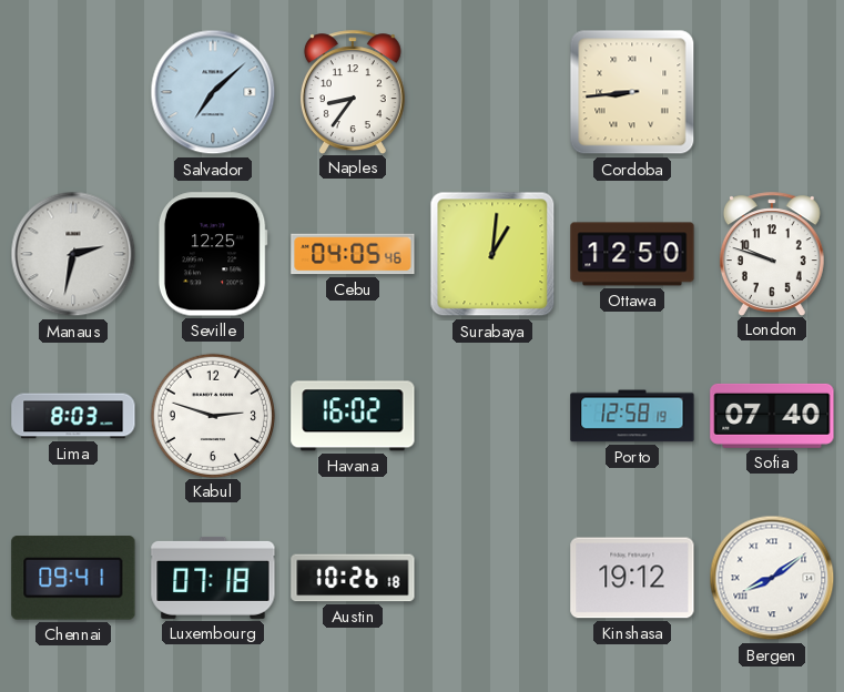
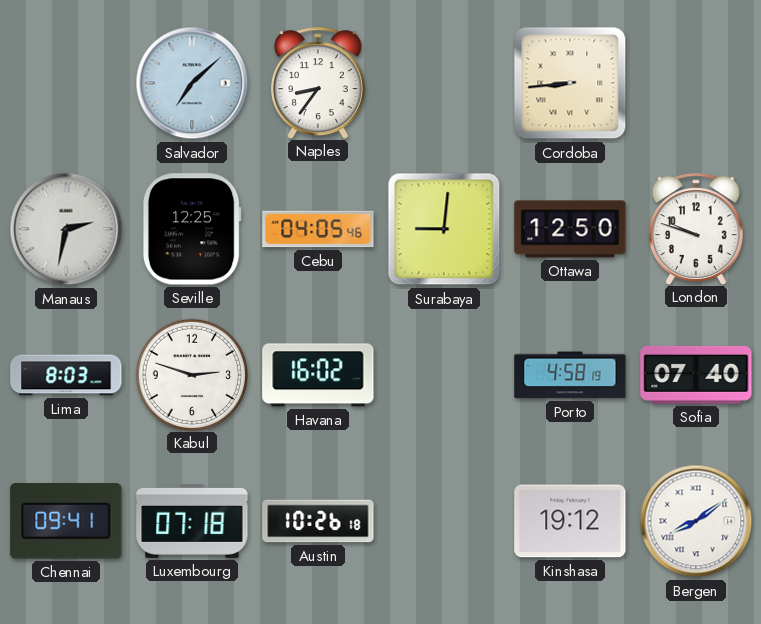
Surabaya: 1:01 -> 9:01
Porto: 12:58 -> 4:58
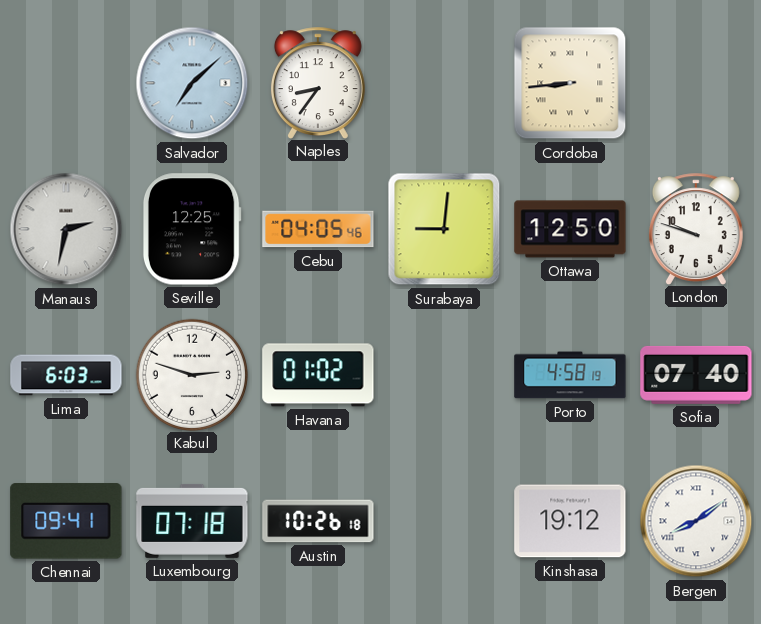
Lima: 8:03 -> 6:03
Havana: 16:02 -> 01:02
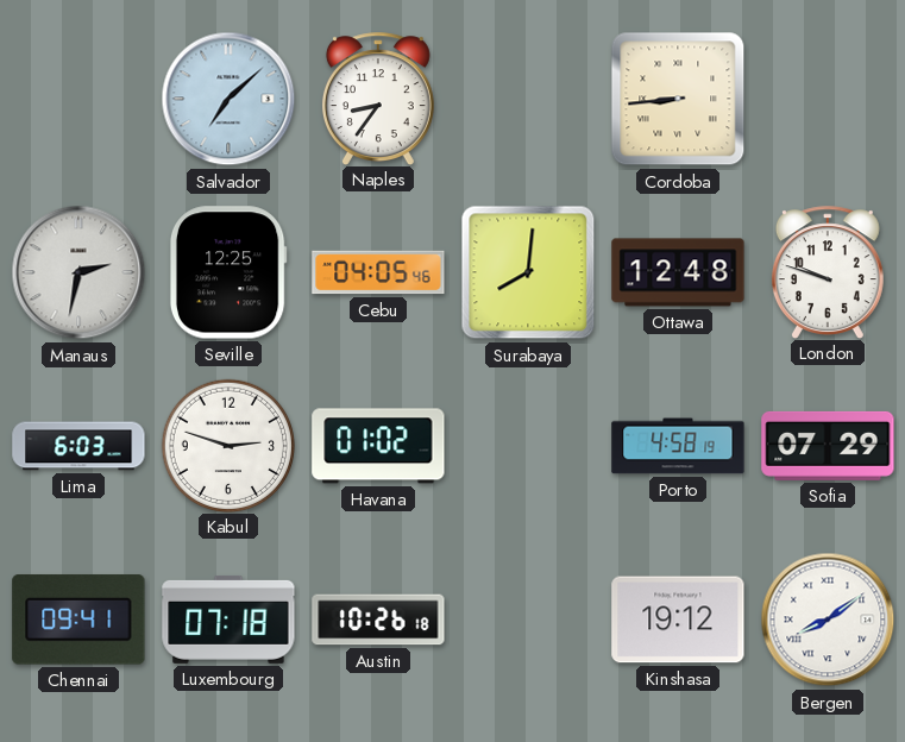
Surabaya: 9:01 -> 8:01
Ottawa: 12:50 -> 12:48
Sofia: 07:40 -> 07:29
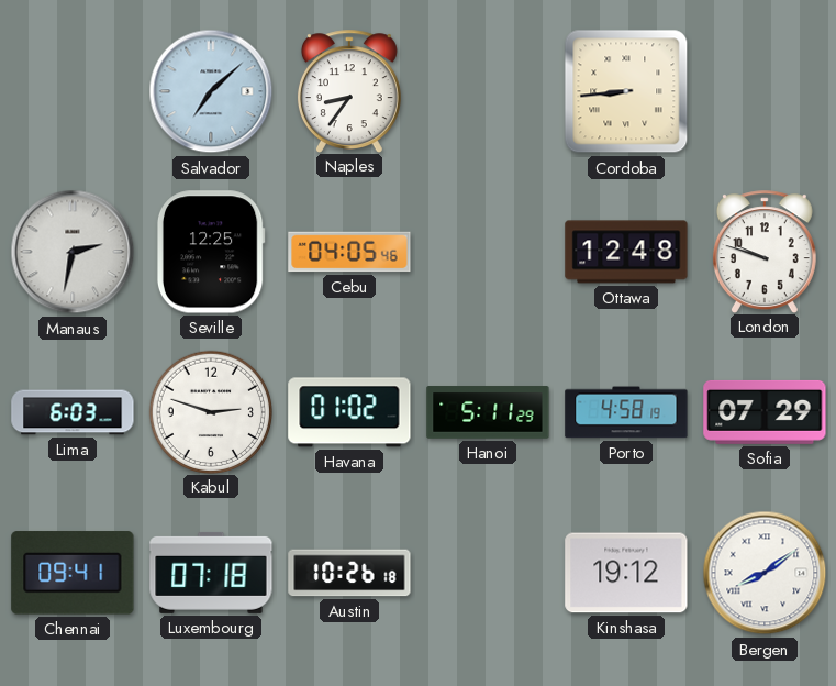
Surabaya: 8:01 -> none
Hanoi: none -> 5:11
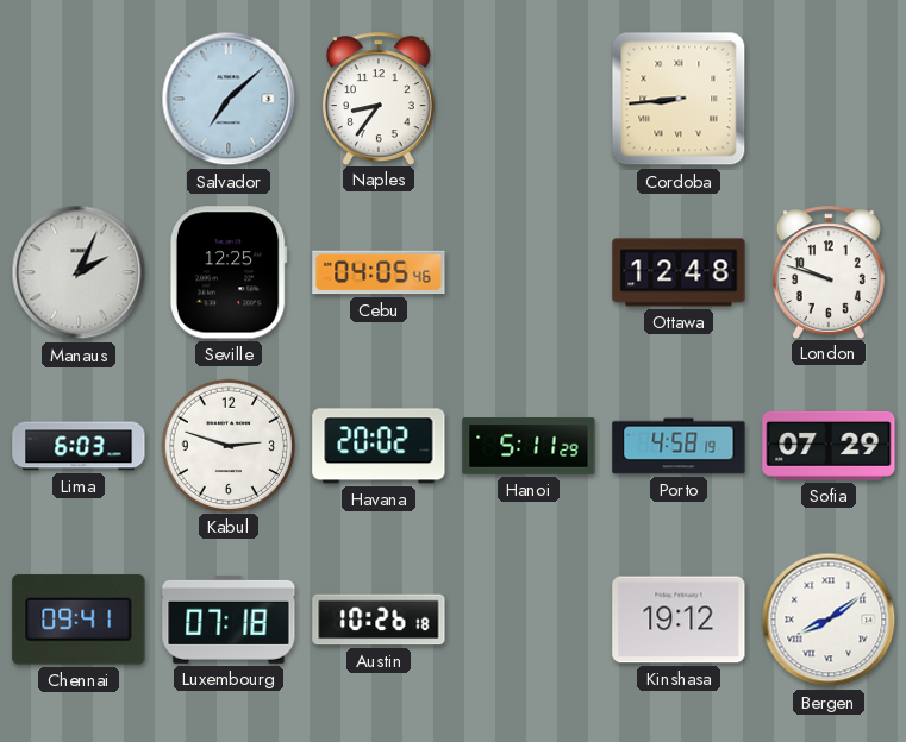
Manaus: 2:32 -> 2:04
Havana: 01:02 -> 20:02
